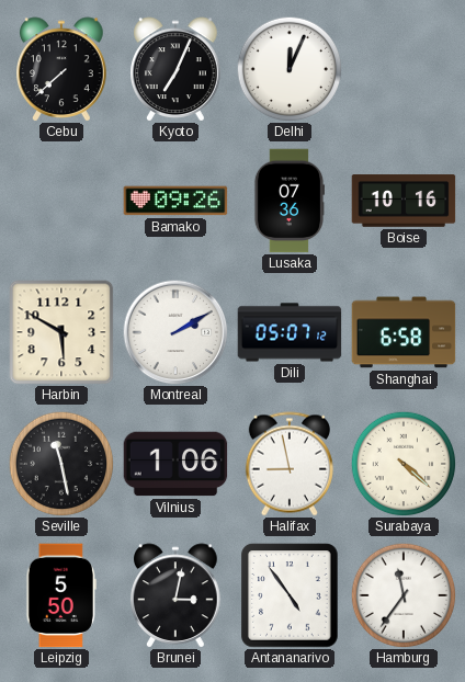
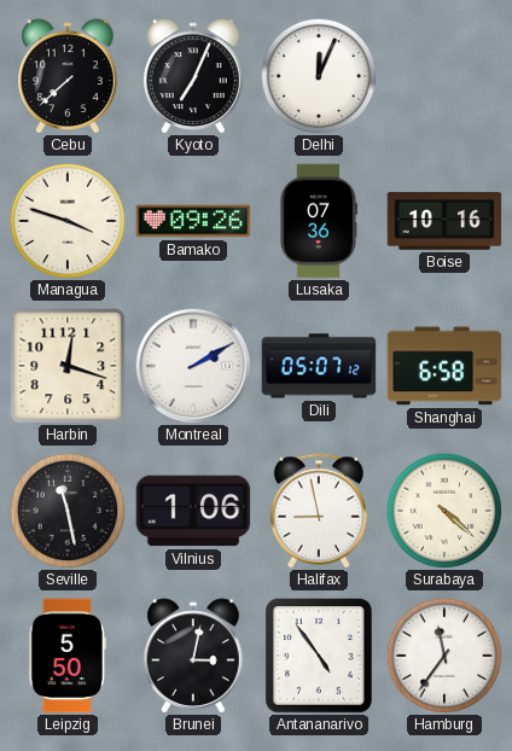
Managua: none -> 3:48
Harbin: 5:50 -> 12:18
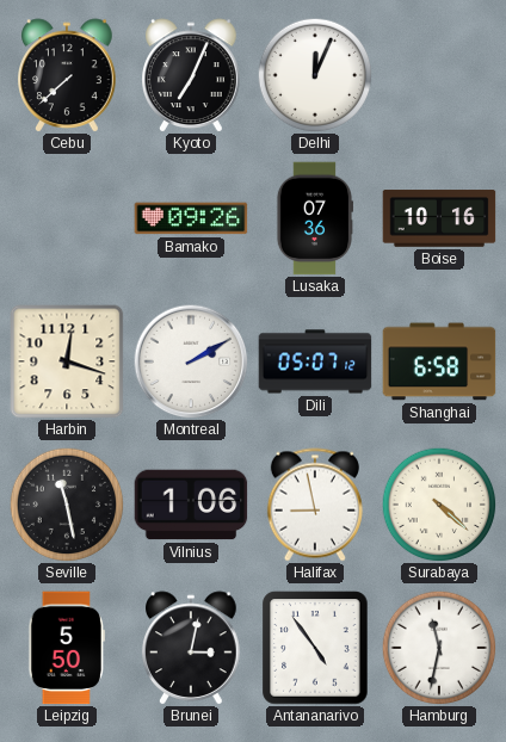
Managua: 3:48 -> none
Hamburg: 11:36 -> 11:32
